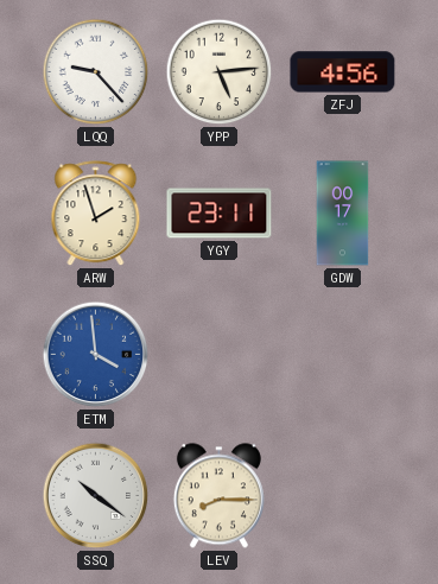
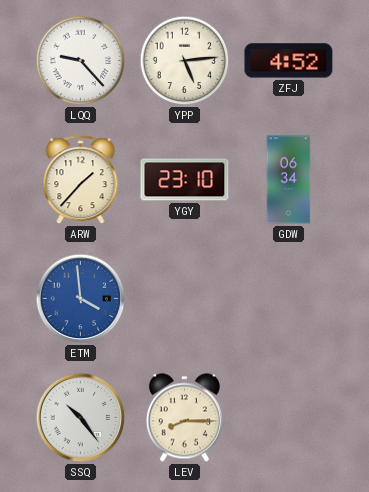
ZFJ: 4:56 -> 4:52
ARW: 1:57 -> 1:37
YGY: 23:11 -> 23:10
GDW: 00:17 -> 06:34
SSQ: 10:21 -> 10:24
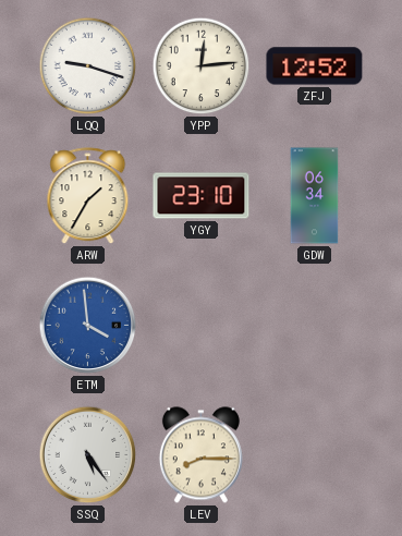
LQQ: 9:23 -> 9:18
YPP: 5:14 -> 12:14
ZFJ: 4:52 -> 12:52
ARW: 1:37 -> 1:35
SSQ: 10:24 -> 5:24
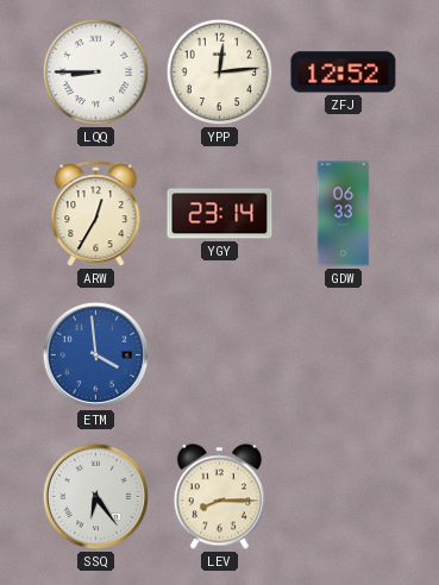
LQQ: 9:18 -> 8:45
ARW: 1:35 -> 12:35
YGY: 23:10 -> 23:14
GDW: 06:34 -> 06:33
SSQ: 5:24 -> 6:24
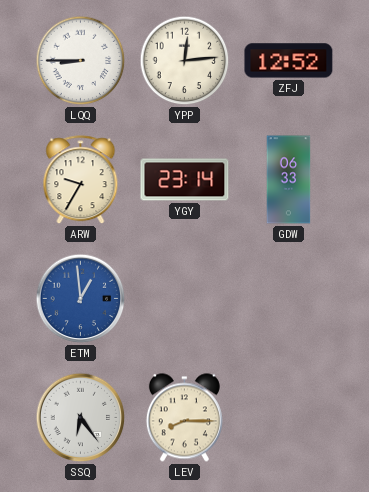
ARW: 12:35 -> 9:35
ETM: 3:59 -> 12:59
